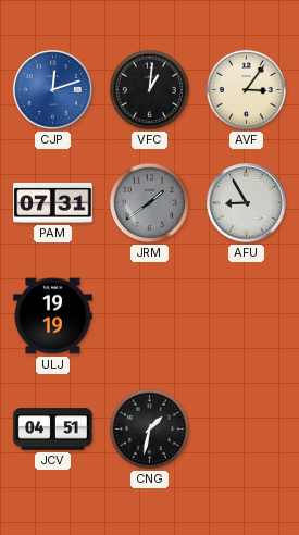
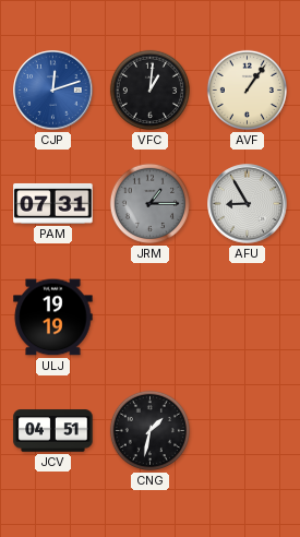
AVF: 3:06 -> 1:06
JRM: 1:39 -> 1:15
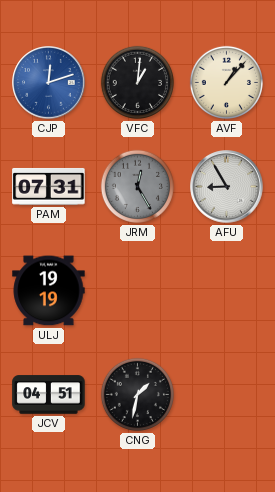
AVF: 1:06 -> 1:07
JRM: 1:15 -> 12:25
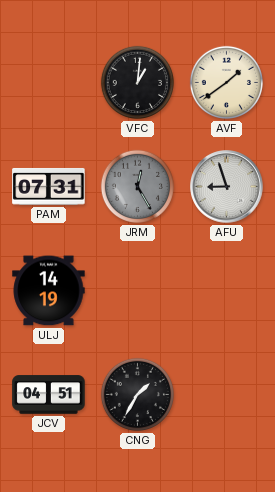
CJP: 12:12 -> none
AVF: 1:07 -> 1:39
AFU: 8:55 -> 8:57
ULJ: 19:19 -> 14:19
CNG: 1:32 -> 1:35
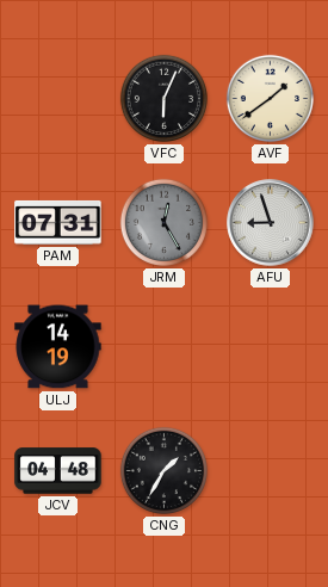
VFC: 1:01 -> 6:04
JCV: 04:51 -> 04:48
